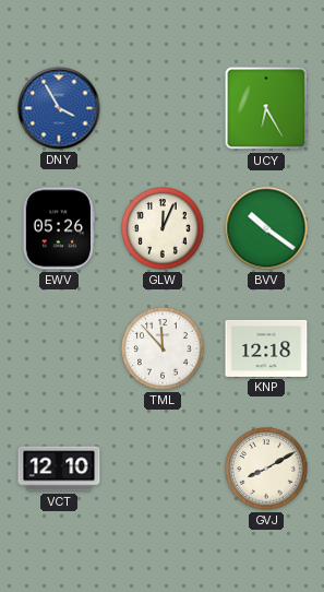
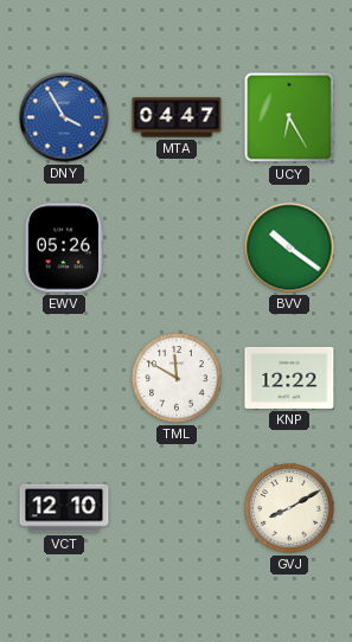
MTA: none -> 04:47
GLW: 12:04 -> none
TML: 11:53 -> 11:50
KNP: 12:18 -> 12:22
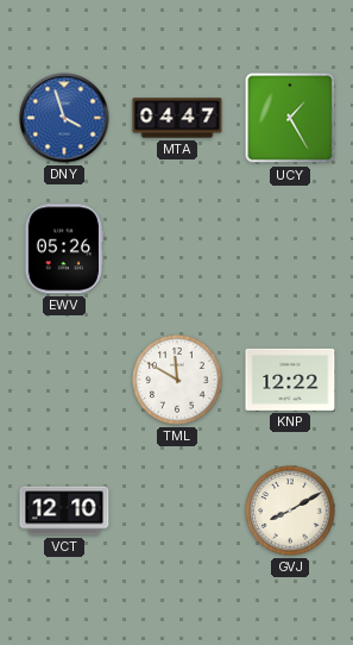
DNY: 3:55 -> 3:57
UCY: 6:25 -> 1:25
BVV: 10:21 -> none
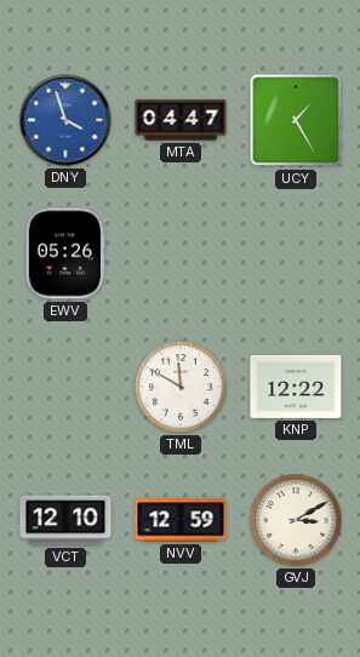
NVV: none -> 12:59
GVJ: 8:10 -> 3:10
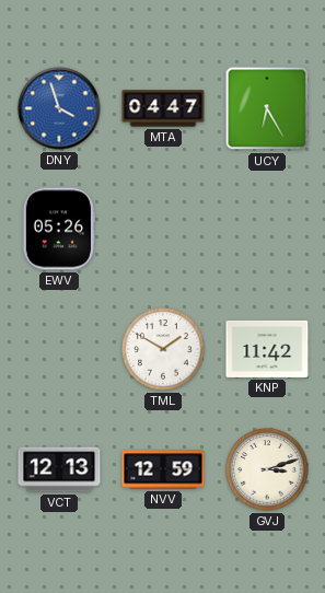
UCY: 1:25 -> 6:25
TML: 11:50 -> 1:50
KNP: 12:22 -> 11:42
VCT: 12:10 -> 12:13
GVJ: 3:10 -> 3:12
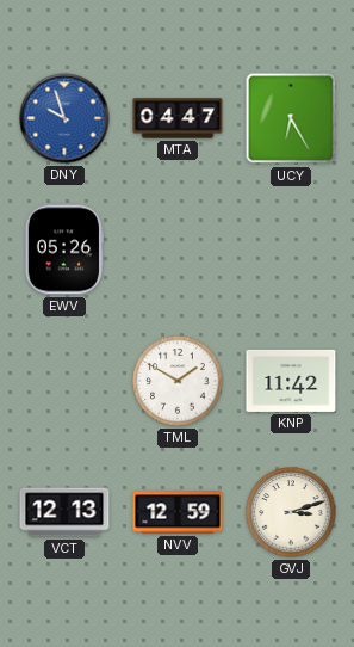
DNY: 3:57 -> 9:57
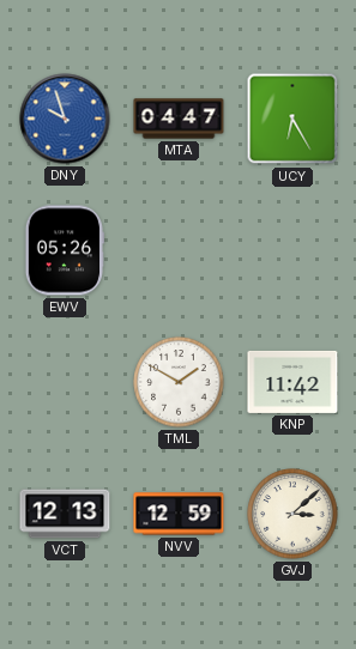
GVJ: 3:12 -> 3:08
